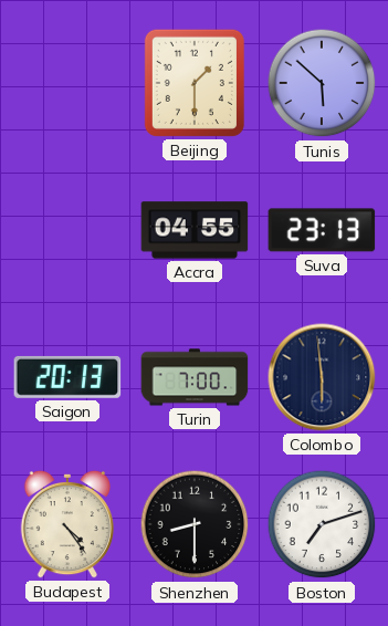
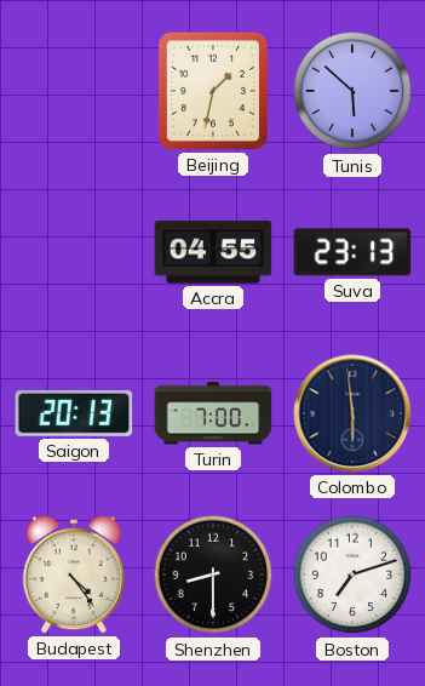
Beijing: 1:30 -> 1:32
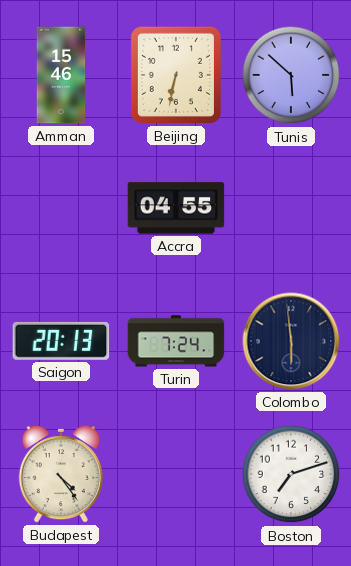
Amman: none -> 15:46
Beijing: 1:32 -> 6:32
Suva: 23:13 -> none
Turin: 7:00 -> 7:24
Shenzhen: 8:30 -> none
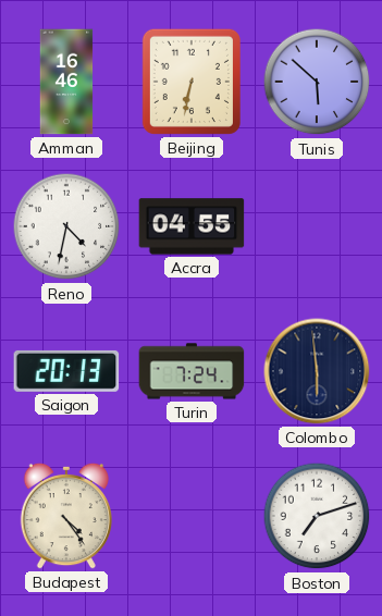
Amman: 15:46 -> 16:46
Reno: none -> 4:32
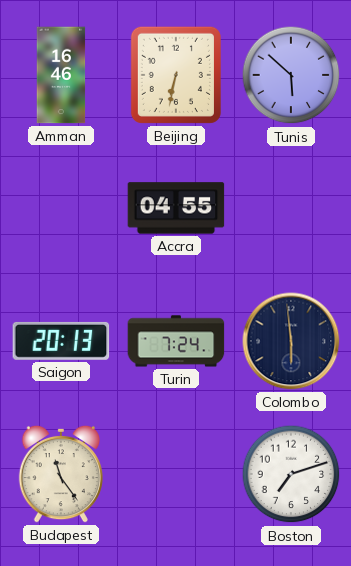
Reno: 4:32 -> none
Budapest: 4:24 -> 11:24
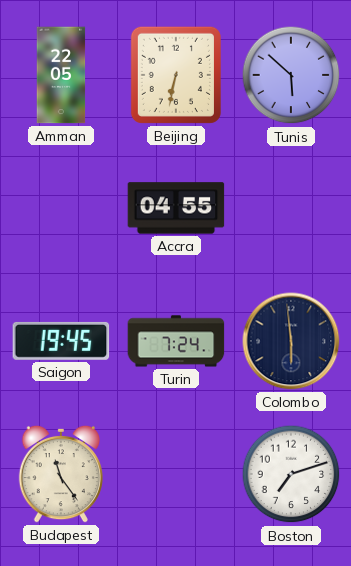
Amman: 16:46 -> 22:05
Saigon: 20:13 -> 19:45
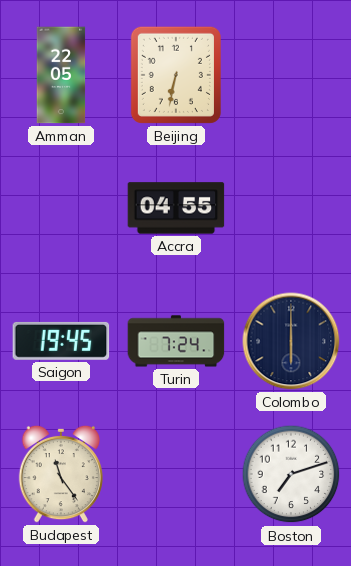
Tunis: 5:52 -> none
Colombo: 5:59 -> 6:00
